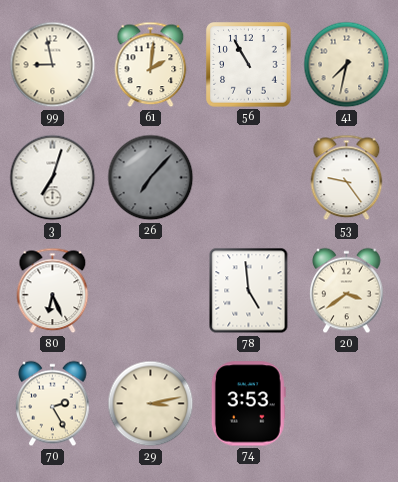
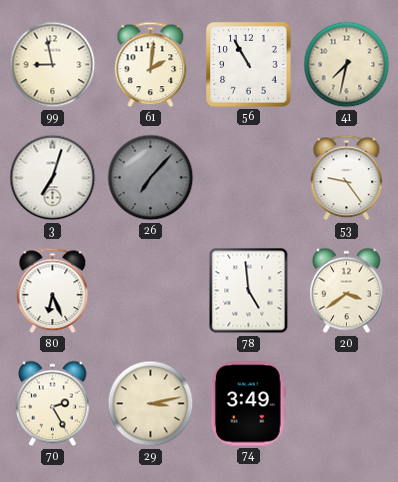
74: 3:53 -> 3:49
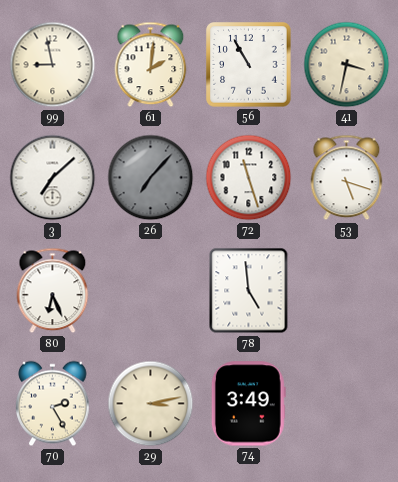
41: 7:32 -> 3:32
3: 7:03 -> 7:08
72: none -> 11:27
53: 9:24 -> 5:18
20: 3:39 -> none
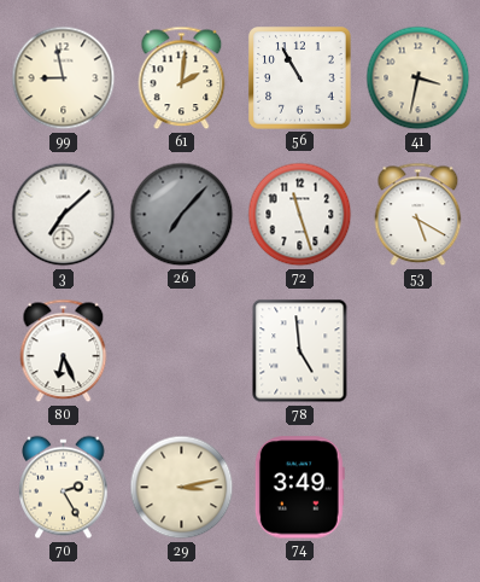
53: 5:18 -> 5:20
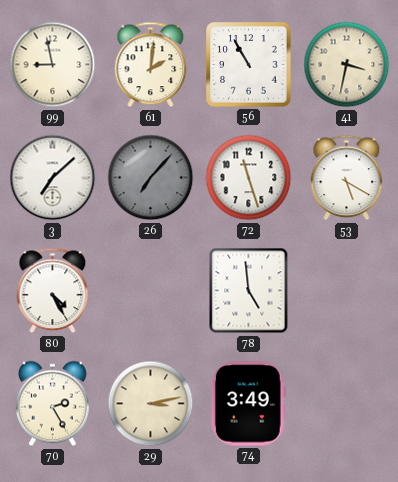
80: 6:26 -> 4:25
